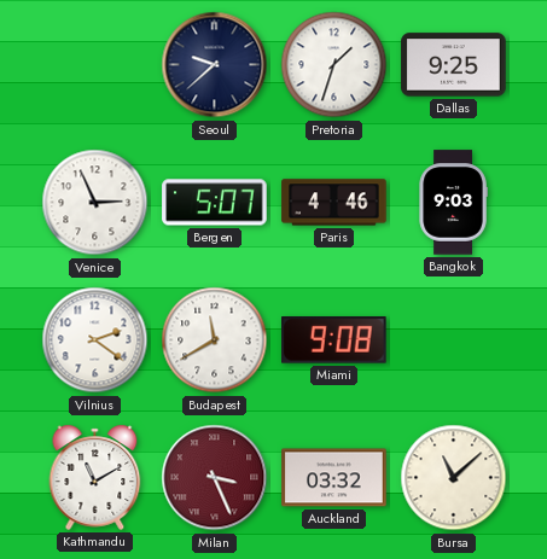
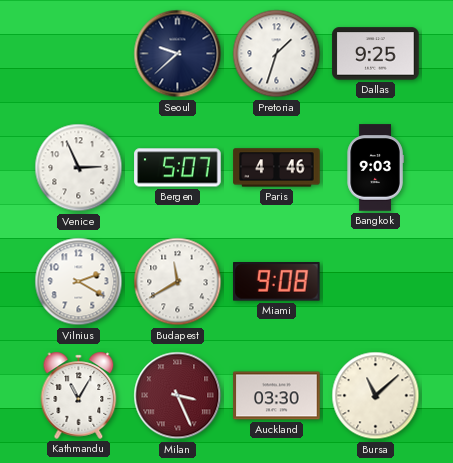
Vilnius: 2:21 -> 2:20
Kathmandu: 11:10 -> 11:05
Auckland: 03:32 -> 03:30
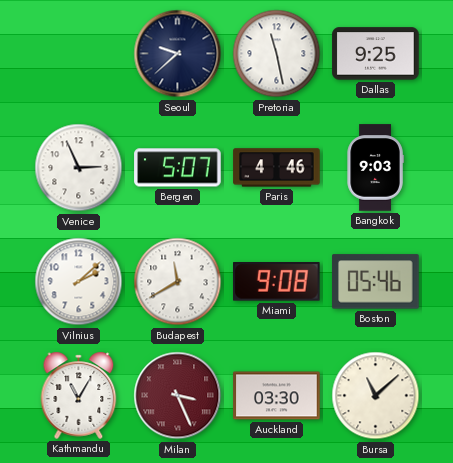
Pretoria: 1:33 -> 11:28
Vilnius: 2:20 -> 2:08
Boston: none -> 05:46
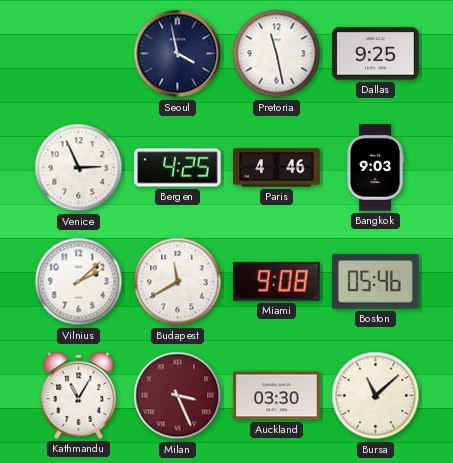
Seoul: 9:38 -> 3:58
Bergen: 5:07 -> 4:25
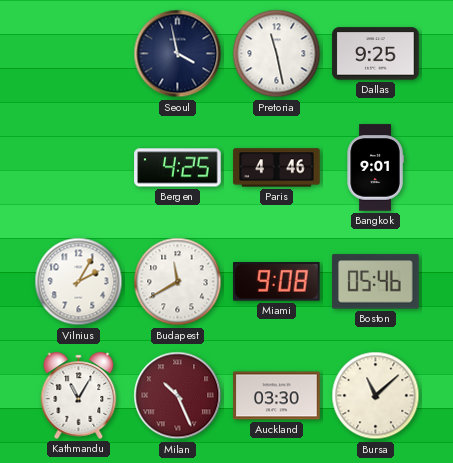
Venice: 2:56 -> none
Bangkok: 9:03 -> 9:01
Vilnius: 2:08 -> 2:05
Milan: 3:26 -> 10:26
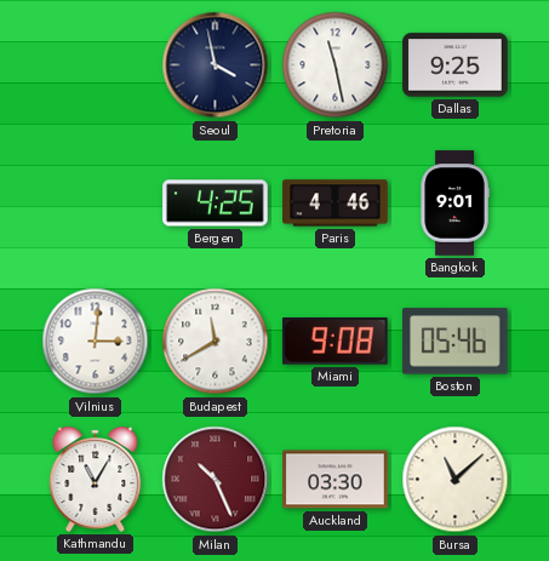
Vilnius: 2:05 -> 3:01
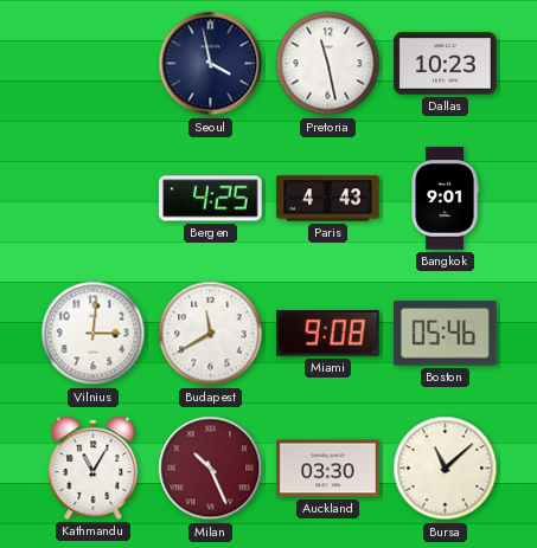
Dallas: 9:25 -> 10:23
Paris: 4:46 -> 4:43
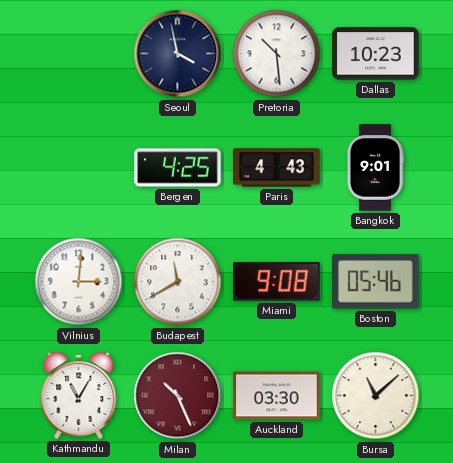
Pretoria: 11:28 -> 10:29
